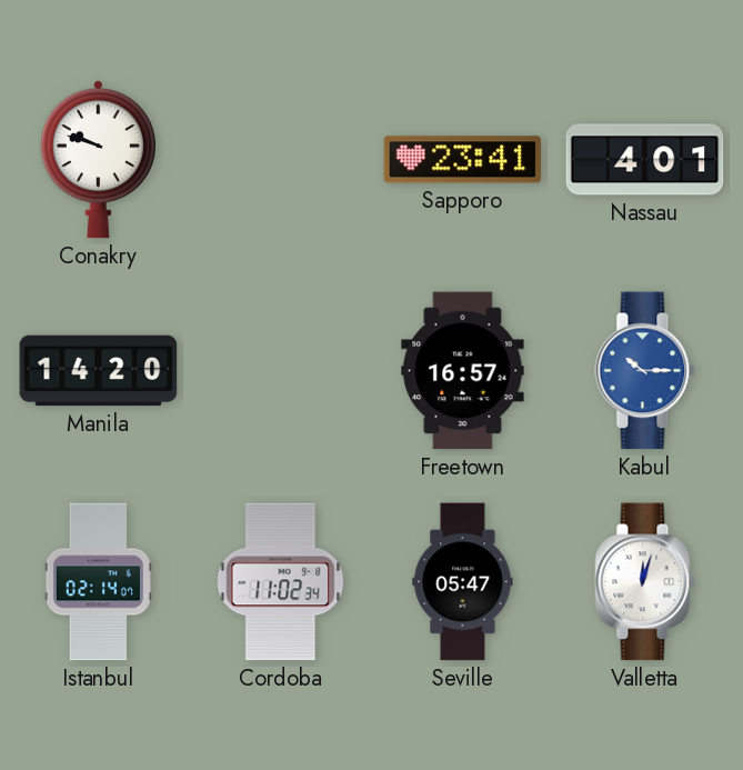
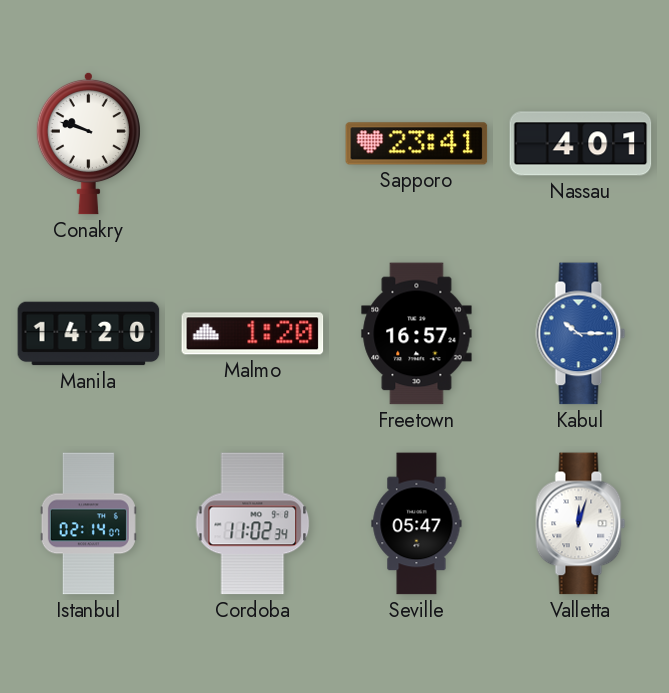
Malmo: none -> 1:20
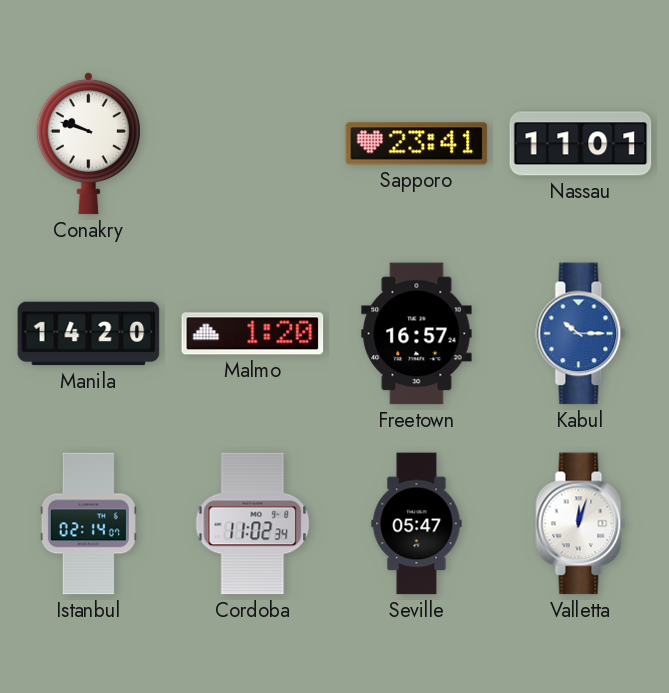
Nassau: 4:01 -> 11:01
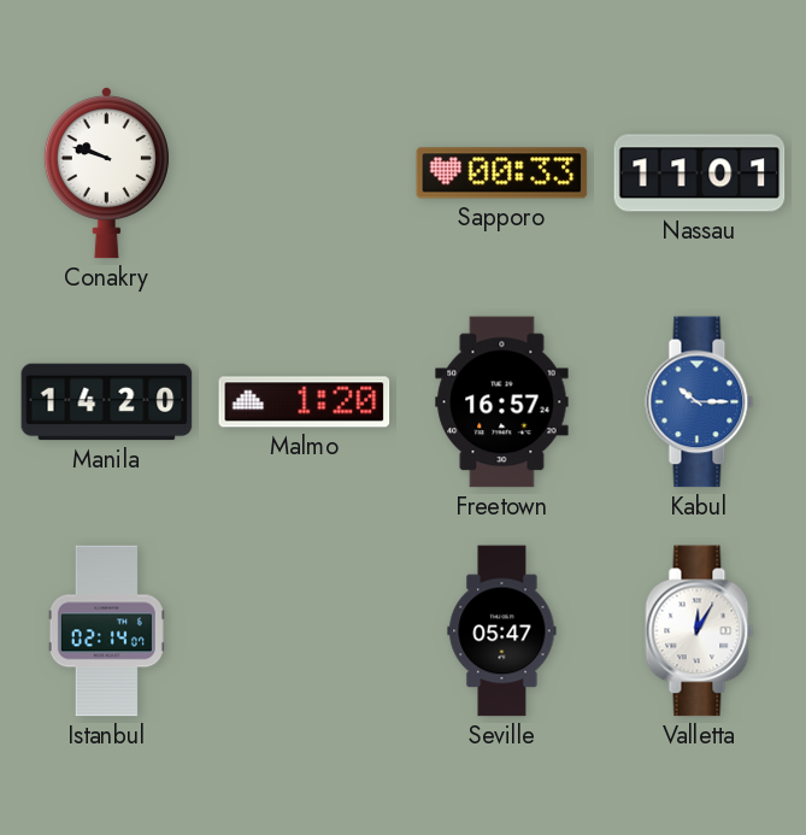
Sapporo: 23:41 -> 00:33
Cordoba: 11:02 -> none
Valletta: 12:03 -> 12:05
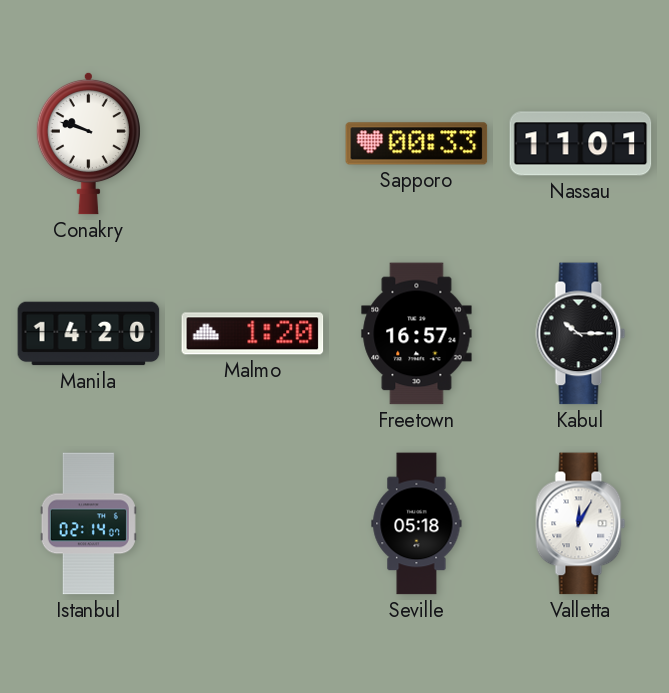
Kabul dial: blue -> black
Seville: 05:47 -> 05:18
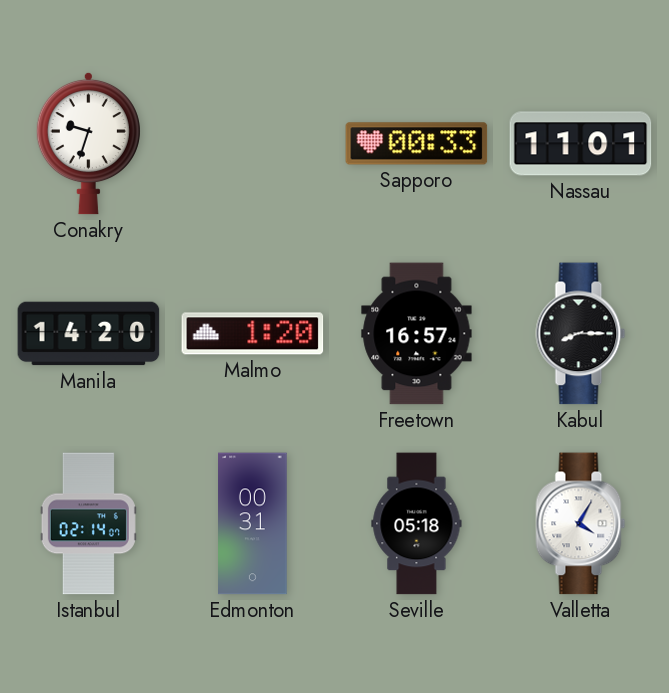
Conakry: 9:48 -> 9:33
Kabul: 10:15 -> 8:15
Edmonton: none -> 00:31
Valletta: 12:05 -> 4:05
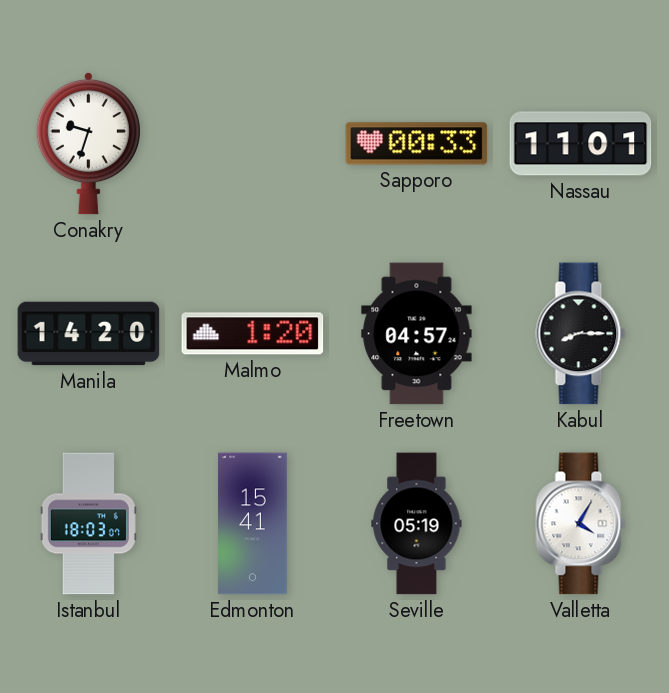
Freetown: 16:57 -> 04:57
Istanbul: 02:14 -> 18:03
Edmonton: 00:31 -> 15:41
Seville: 05:18 -> 05:19
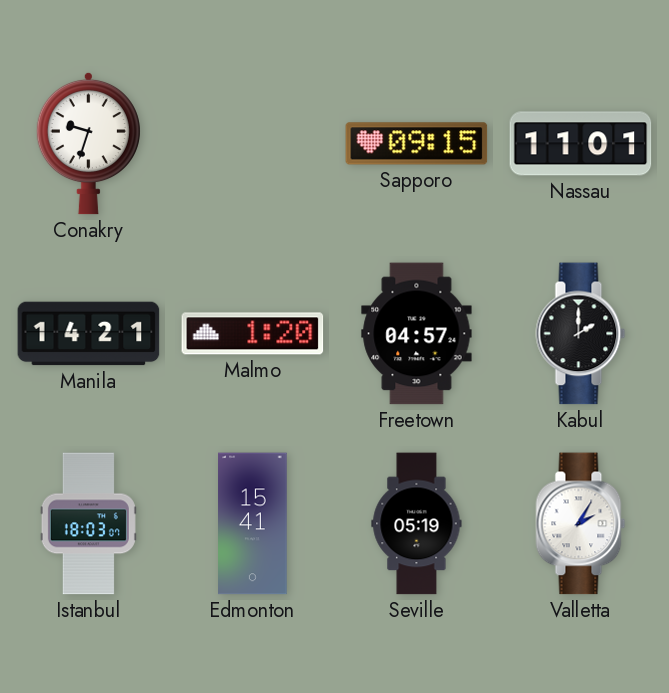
Sapporo: 00:33 -> 09:15
Manila: 14:20 -> 14:21
Kabul: 8:15 -> 2:00
Valletta: 4:05 -> 2:05
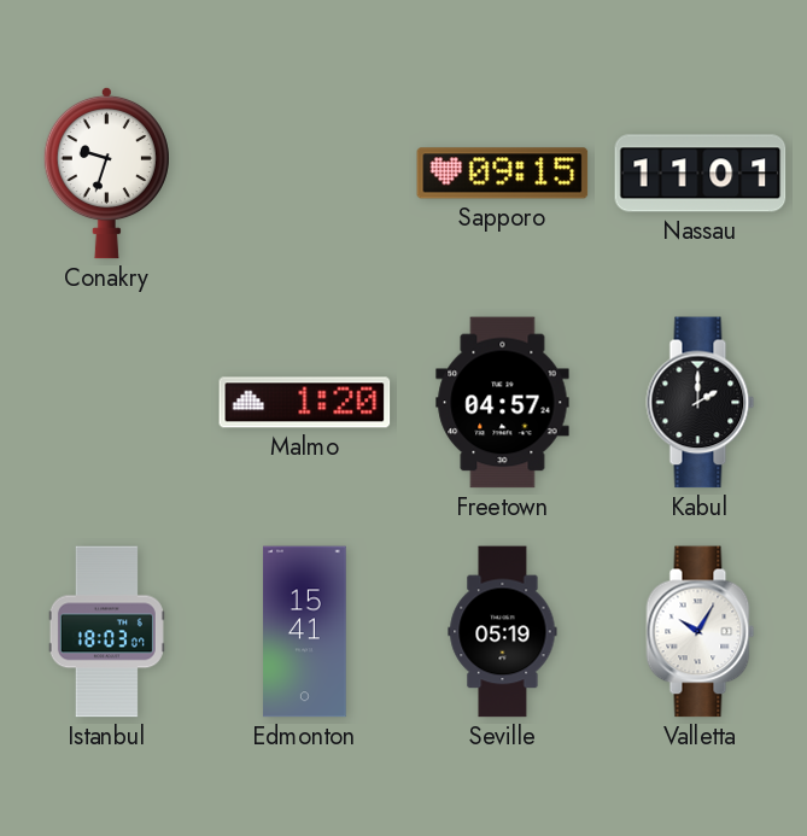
Manila: 14:21 -> none
Valletta: 2:05 -> 10:05
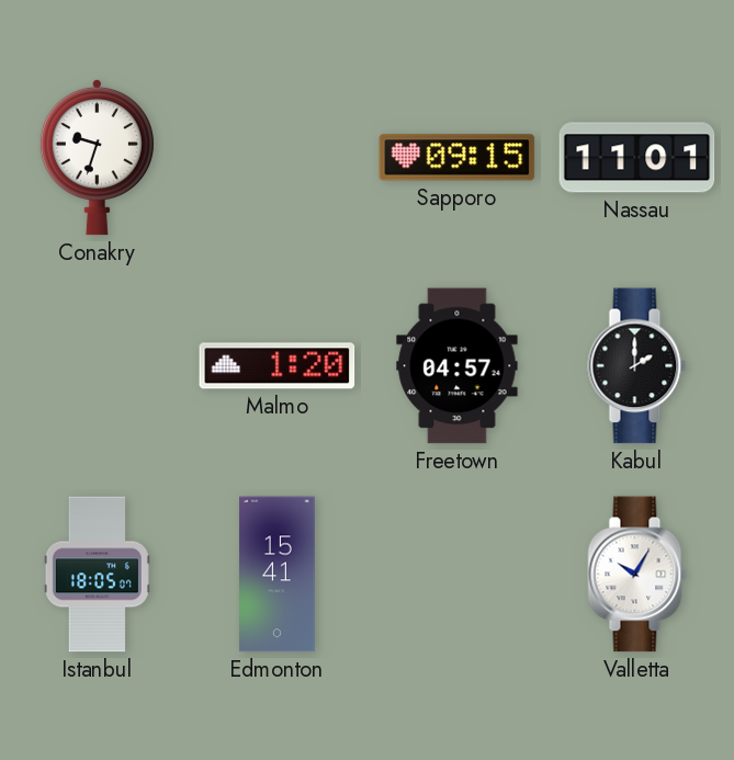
Istanbul: 18:03 -> 18:05
Seville: 05:19 -> none
